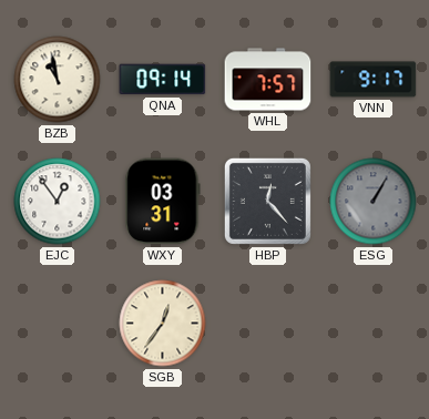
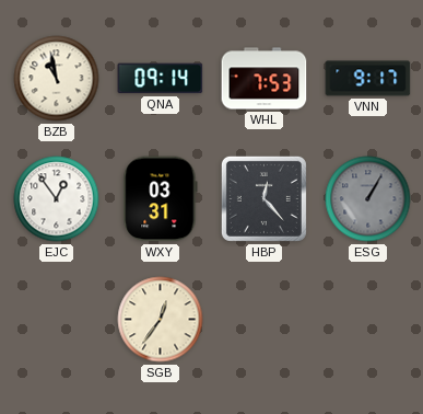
WHL: 7:57 -> 7:53
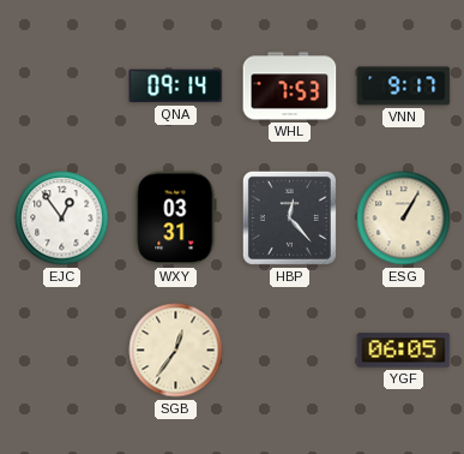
BZB: 10:58 -> none
ESG dial: grey -> cream
YGF: none -> 06:05
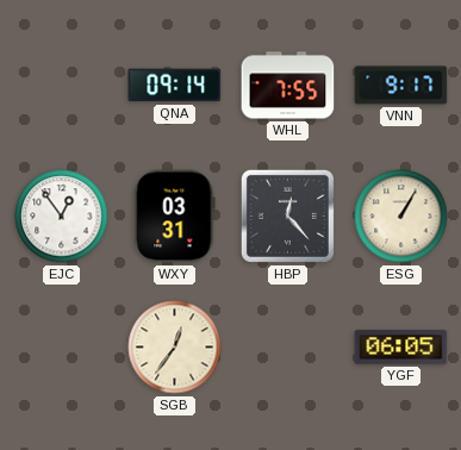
WHL: 7:53 -> 7:55
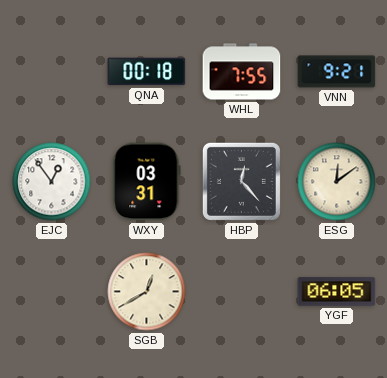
QNA: 09:14 -> 00:18
VNN: 9:17 -> 9:21
ESG: 1:05 -> 12:09
SGB: 12:36 -> 12:40
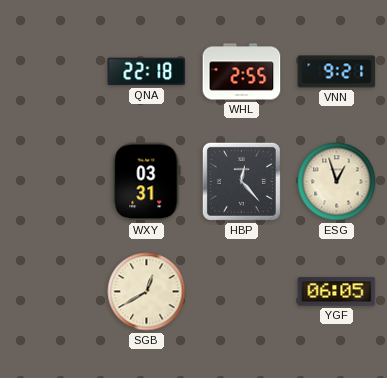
QNA: 00:18 -> 22:18
WHL: 7:55 -> 2:55
EJC: 12:54 -> none
ESG: 12:09 -> 12:57
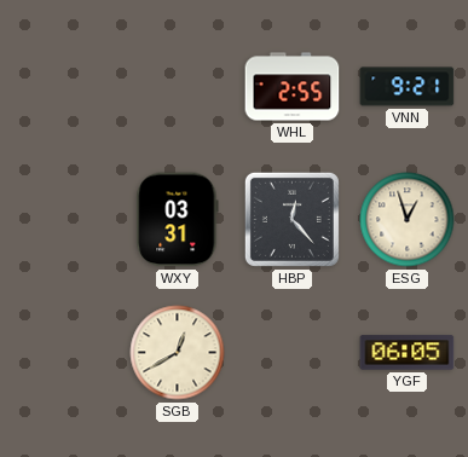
QNA: 22:18 -> none
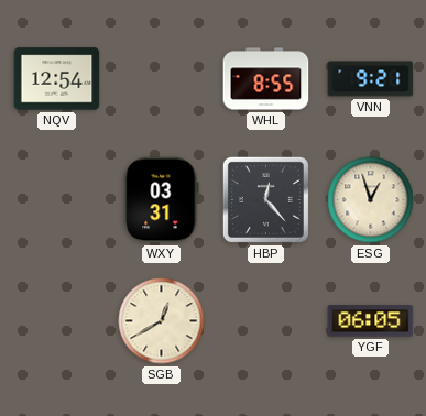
NQV: none -> 12:54
WHL: 2:55 -> 8:55
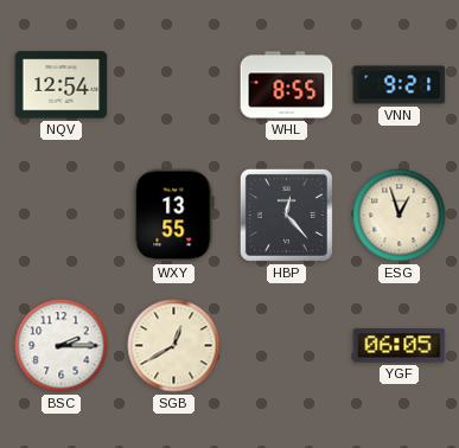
WXY: 03:31 -> 13:55
BSC: none -> 2:15
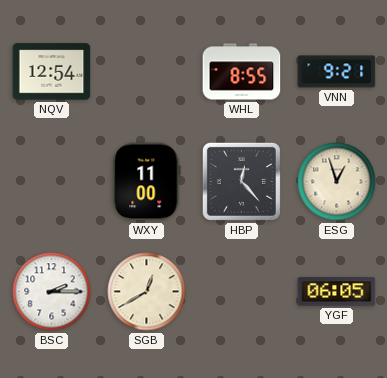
WXY: 13:55 -> 11:00
